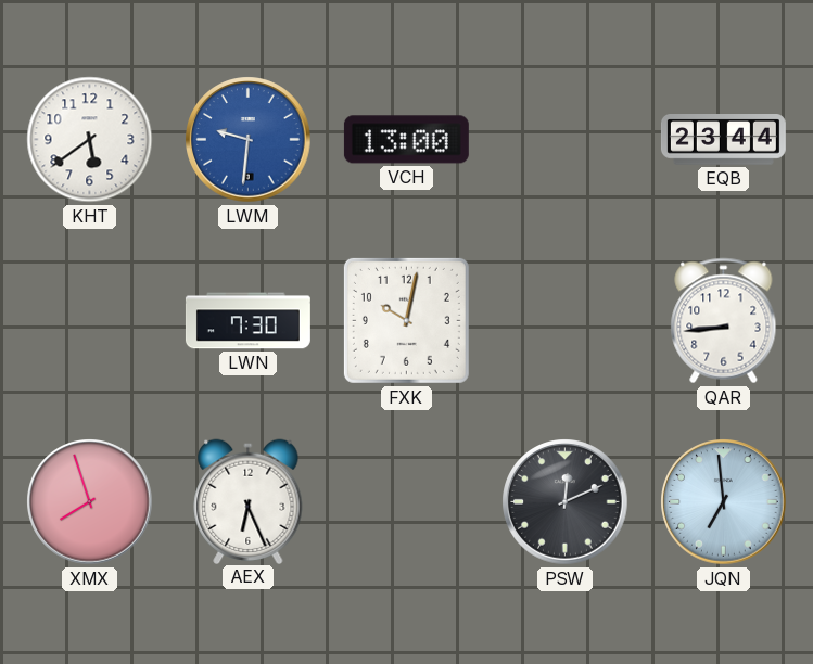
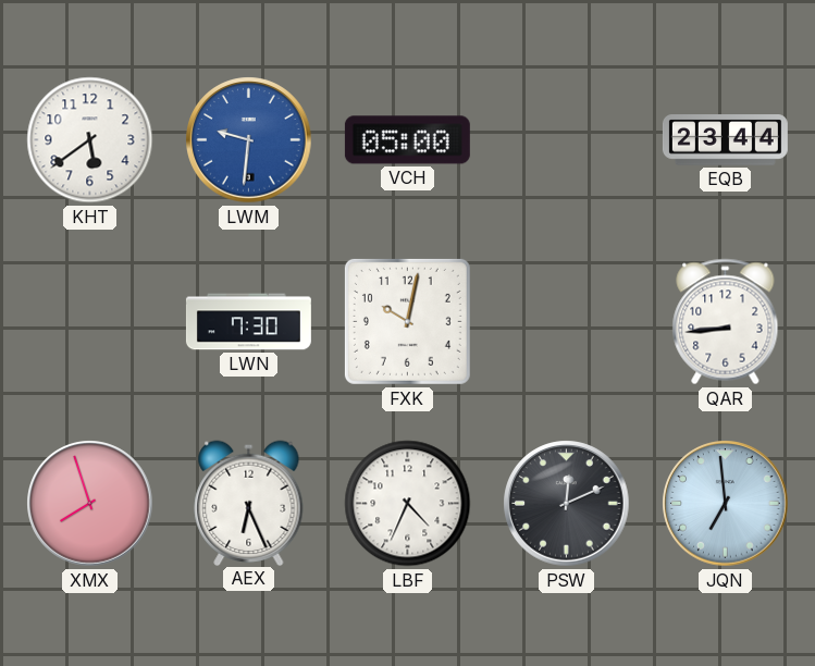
VCH: 13:00 -> 05:00
LBF: none -> 4:34
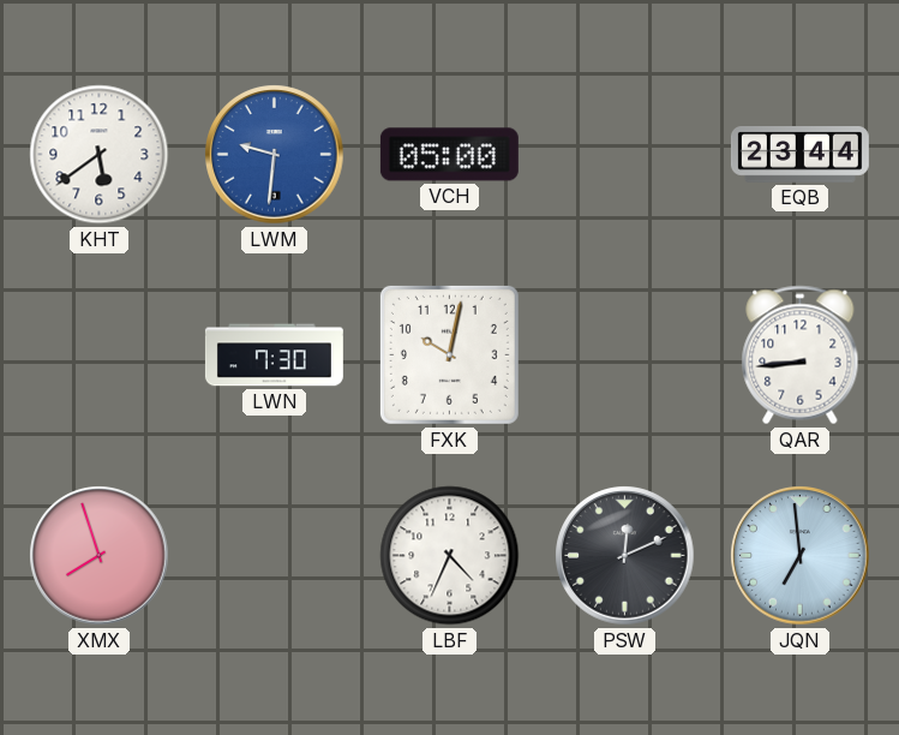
AEX: 6:26 -> none
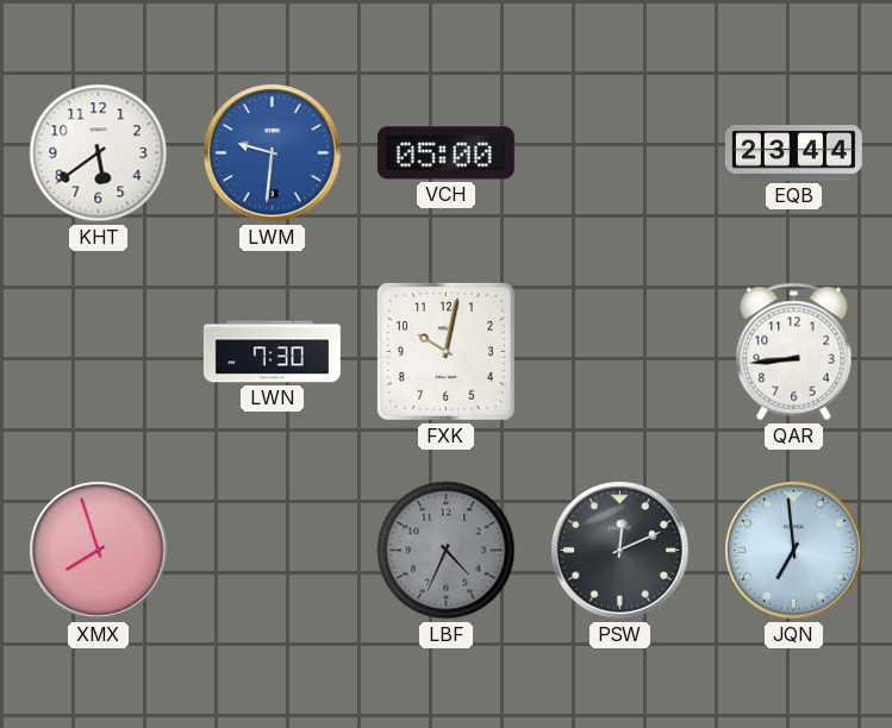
LBF dial: white -> grey
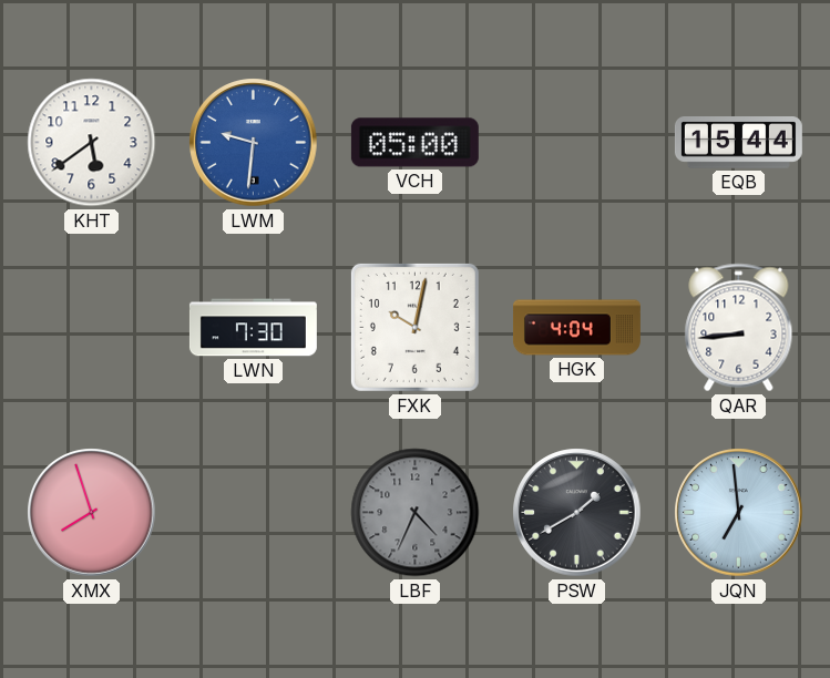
EQB: 23:44 -> 15:44
HGK: none -> 4:04
PSW: 12:11 -> 1:40
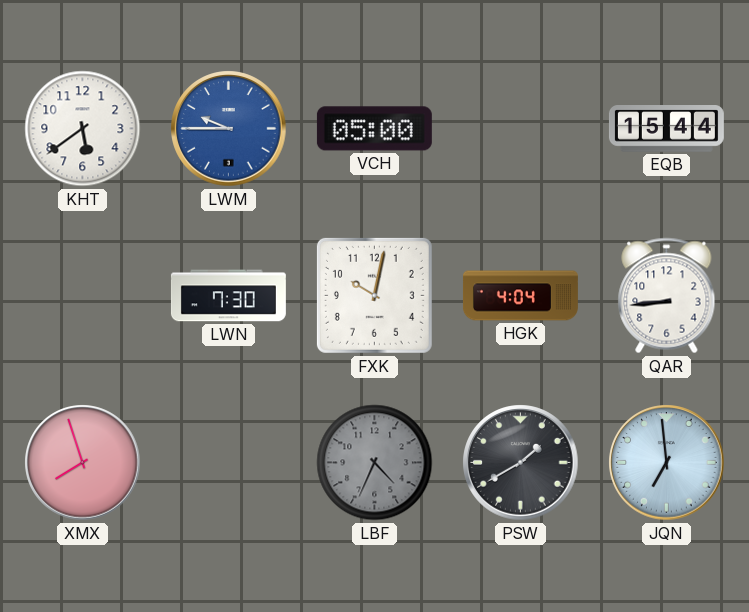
LWM: 9:31 -> 9:45
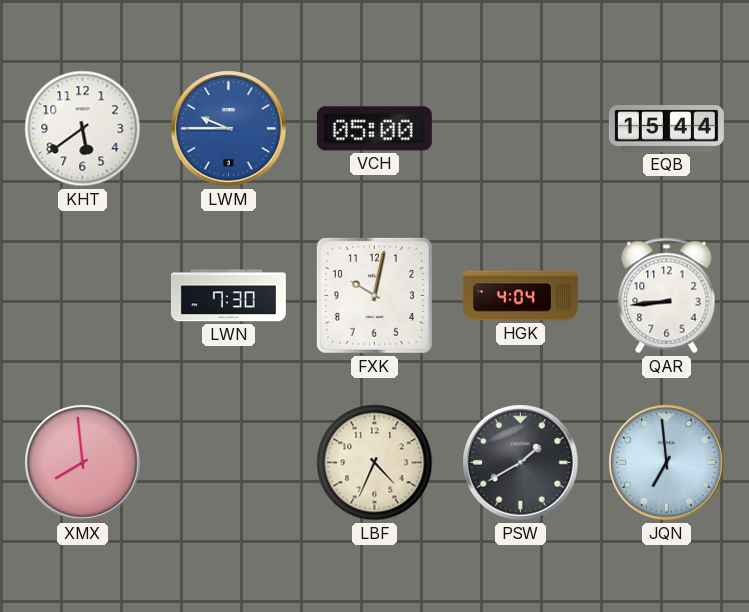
XMX: 7:57 -> 7:59
LBF dial: grey -> cream
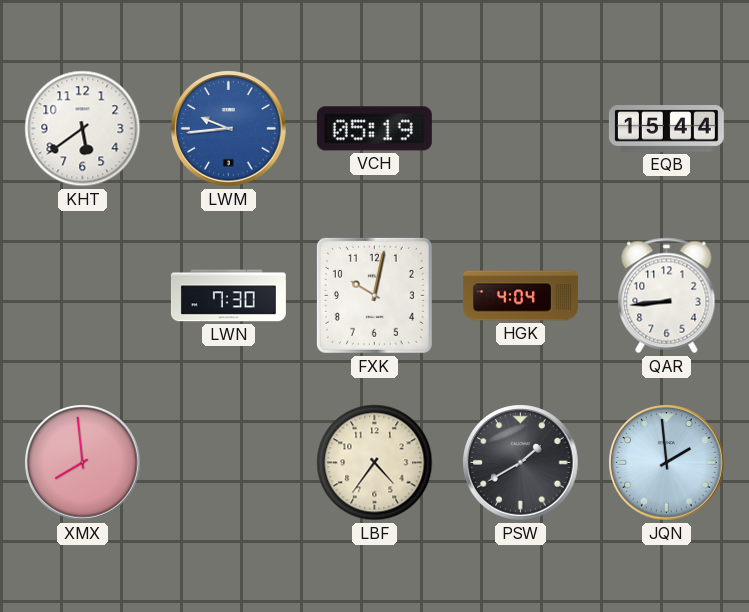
LWM: 9:45 -> 9:44
VCH: 05:00 -> 05:19
LBF: 4:34 -> 4:36
JQN: 6:59 -> 1:59
